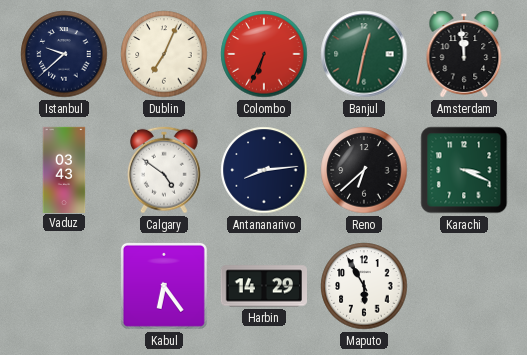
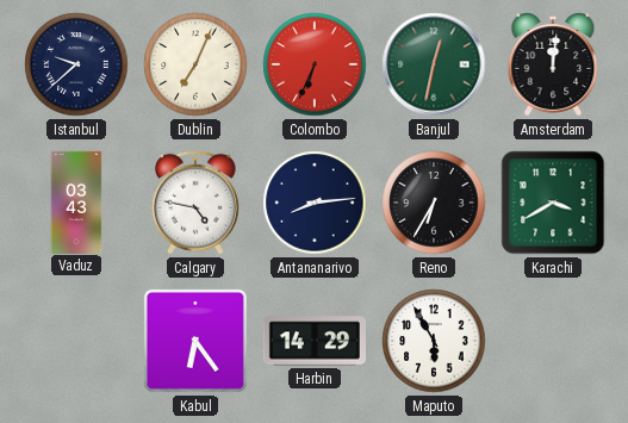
Amsterdam: 11:59 -> 12:01
Calgary: 4:51 -> 4:47
Reno: 6:38 -> 6:35
Karachi: 3:19 -> 3:40
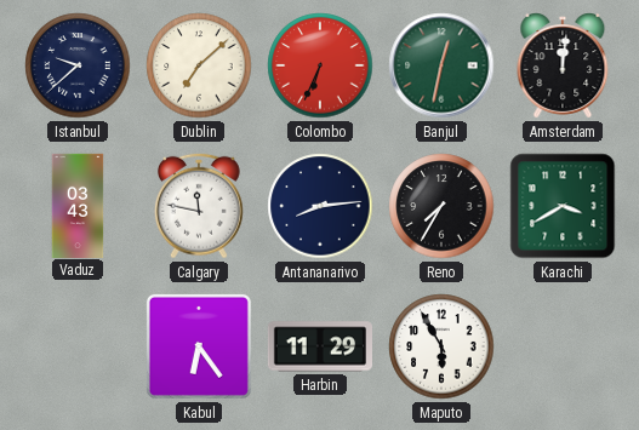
Dublin: 7:04 -> 7:08
Calgary: 4:47 -> 11:47
Reno: 6:35 -> 7:35
Harbin: 14:29 -> 11:29
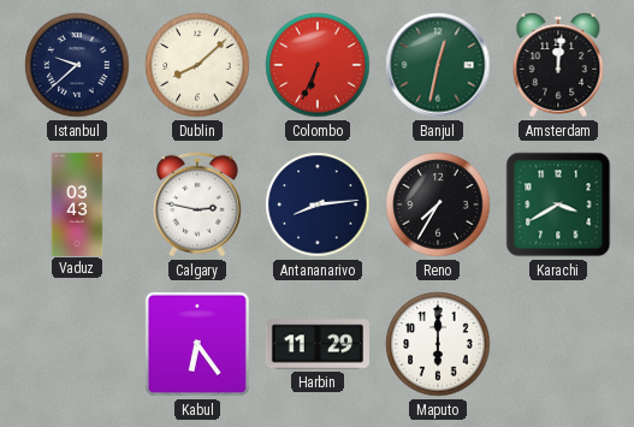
Dublin: 7:08 -> 8:08
Calgary: 11:47 -> 2:47
Maputo: 5:55 -> 6:00
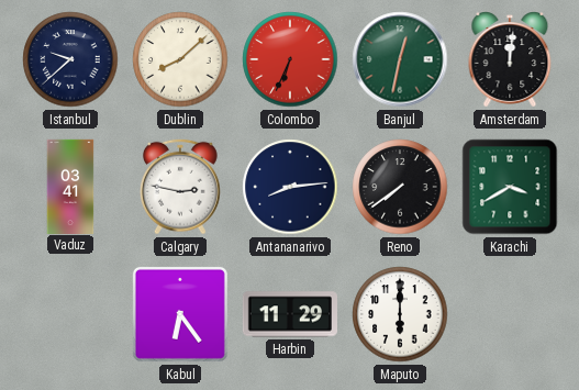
Vaduz: 03:43 -> 03:41
Reno: 7:35 -> 7:39
